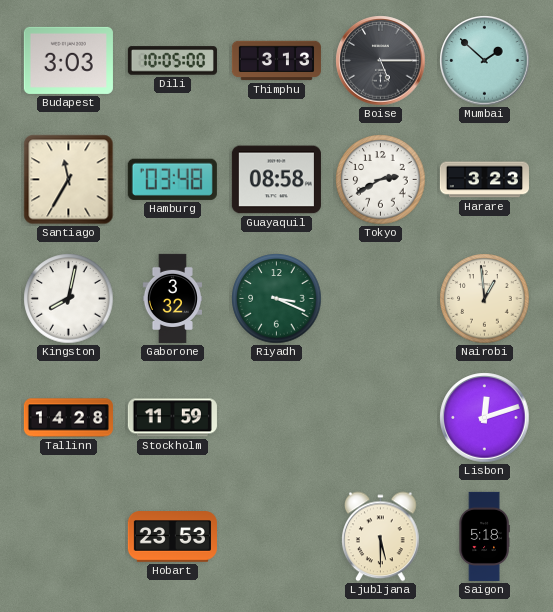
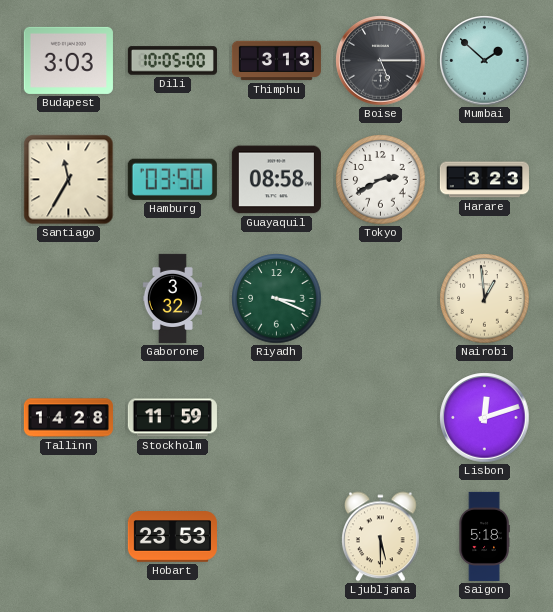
Hamburg: 03:48 -> 03:50
Kingston: 8:02 -> none
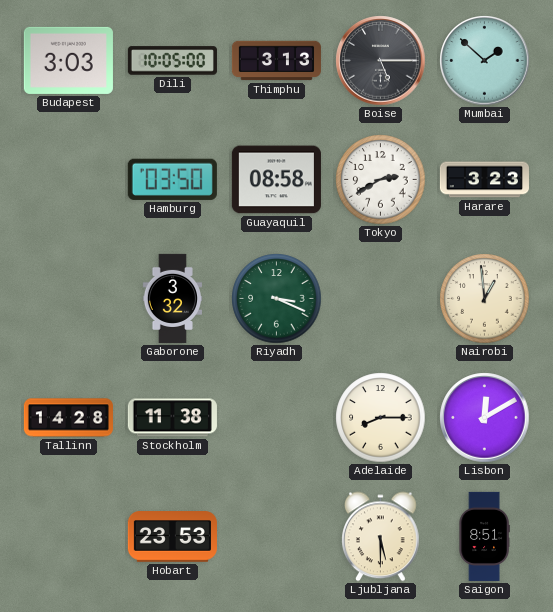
Santiago: 11:35 -> none
Stockholm: 11:59 -> 11:38
Adelaide: none -> 8:15
Lisbon: 12:12 -> 12:10
Saigon: 5:18 -> 8:51
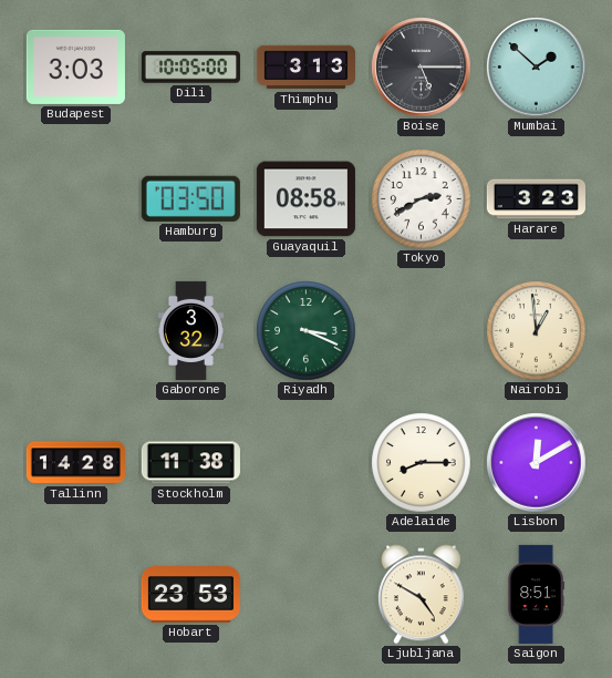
Ljubljana: 5:30 -> 4:50
